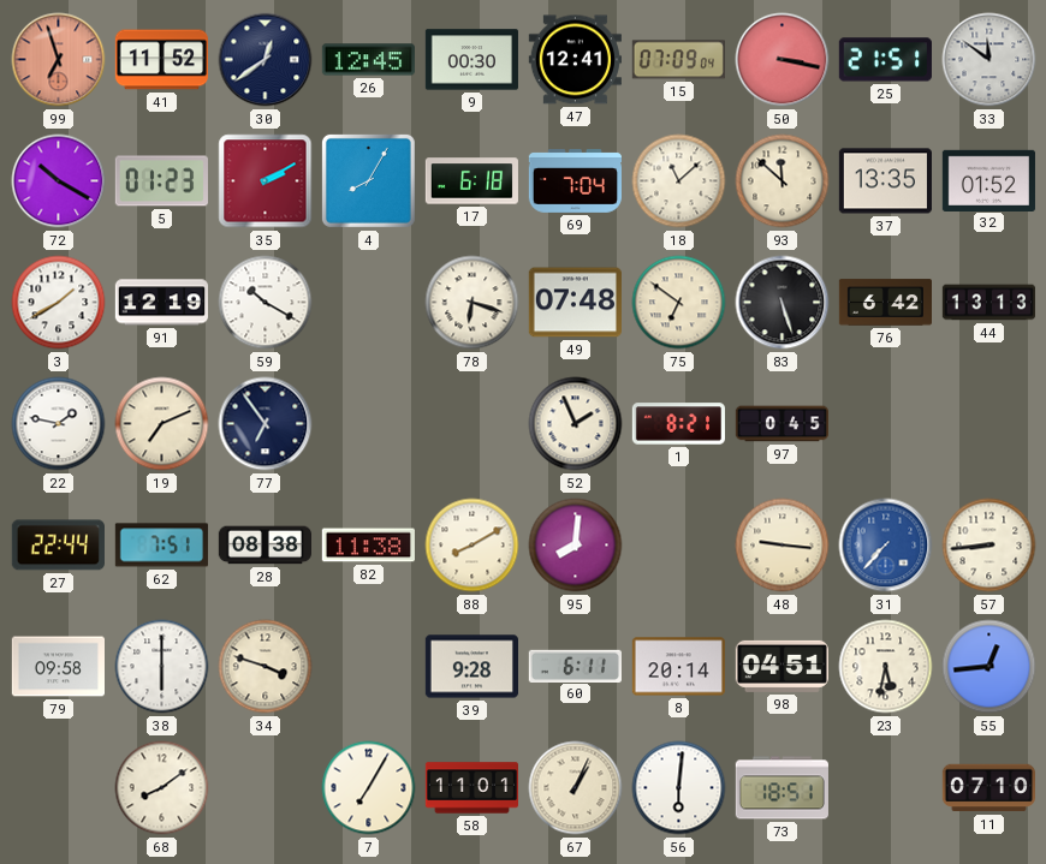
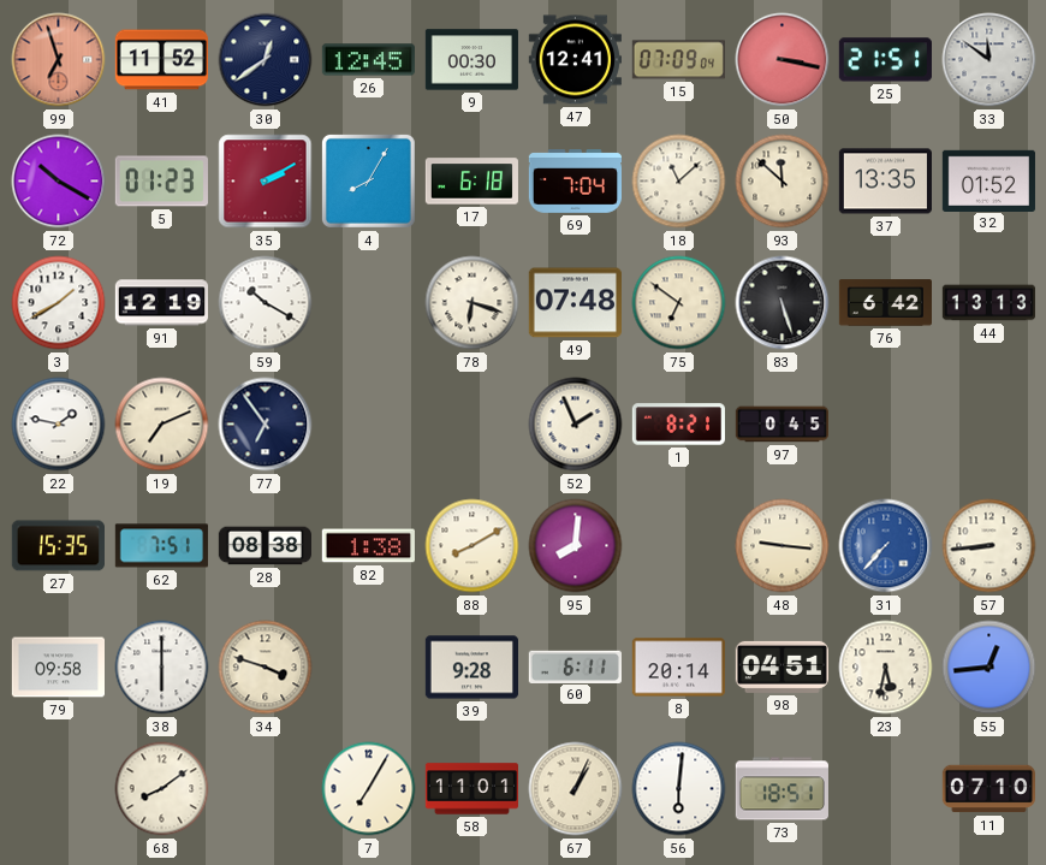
27: 22:44 -> 15:35
82: 11:38 -> 1:38
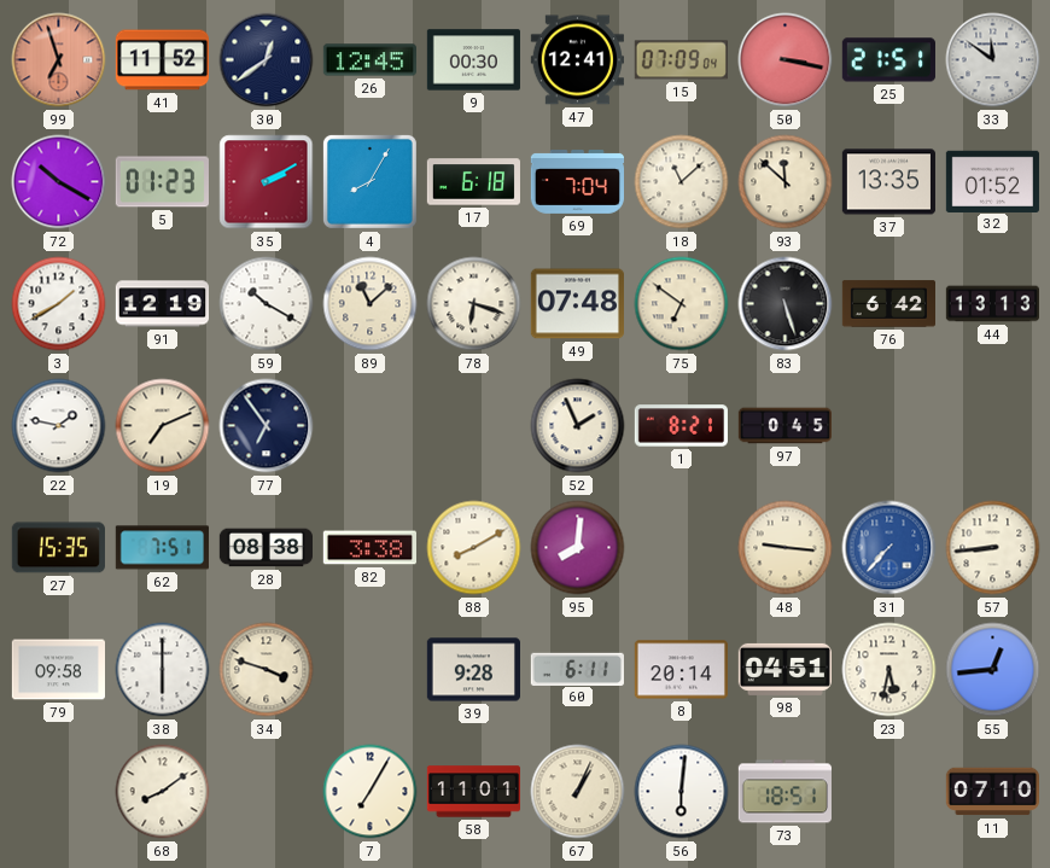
89: none -> 11:08
82: 1:38 -> 3:38
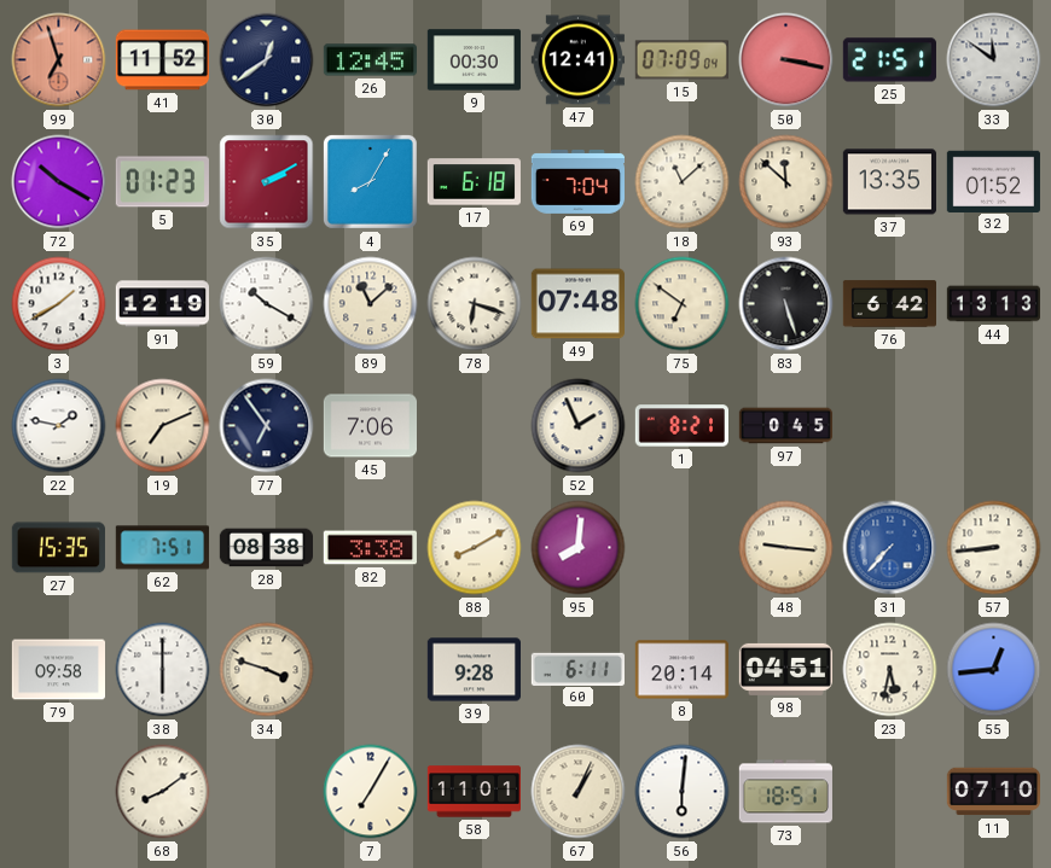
45: none -> 7:06
